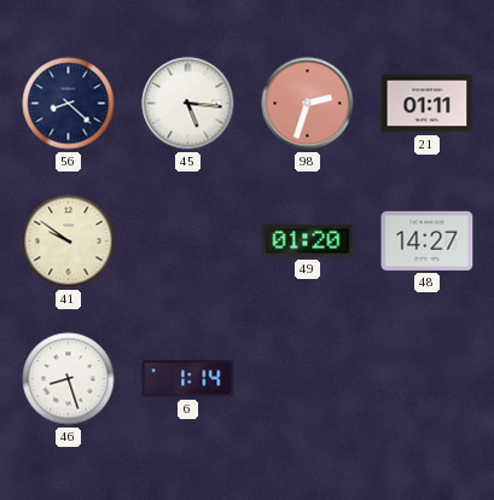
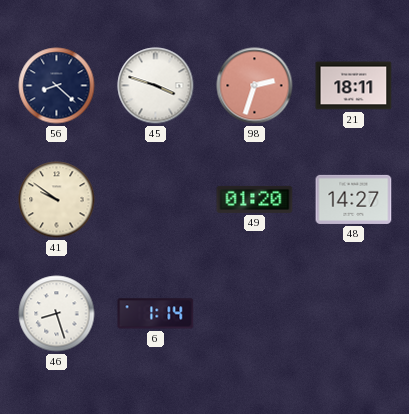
45: 5:16 -> 3:48
21: 01:11 -> 18:11
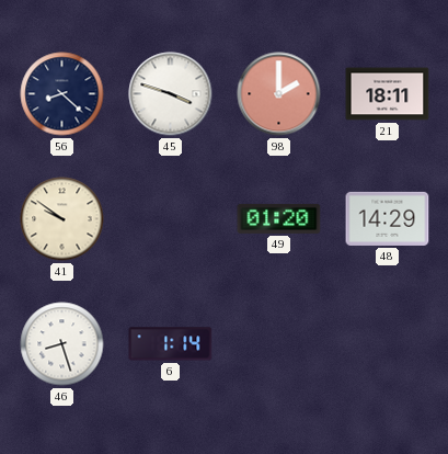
98: 2:33 -> 2:00
48: 14:27 -> 14:29
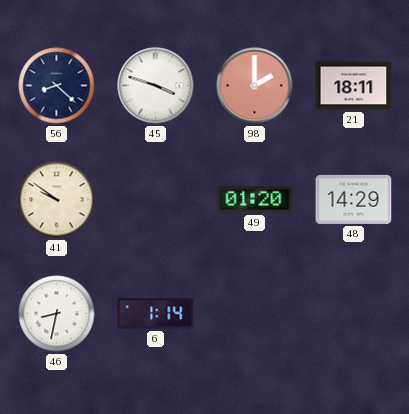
46: 8:27 -> 8:32
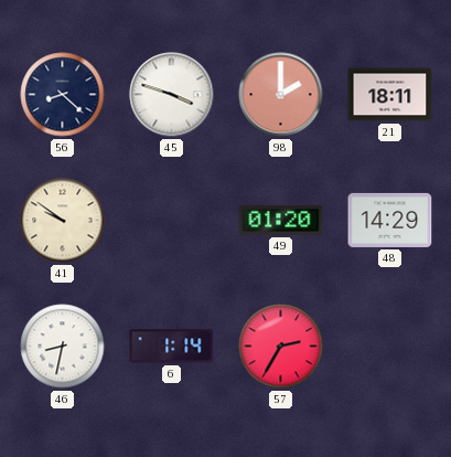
57: none -> 2:35
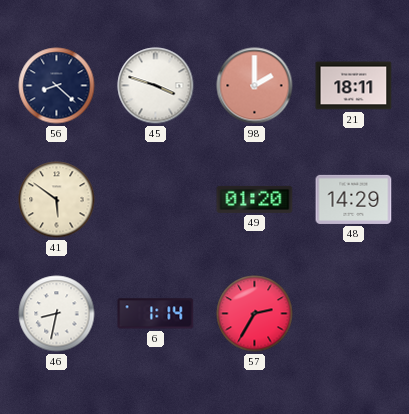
41: 9:51 -> 5:51
